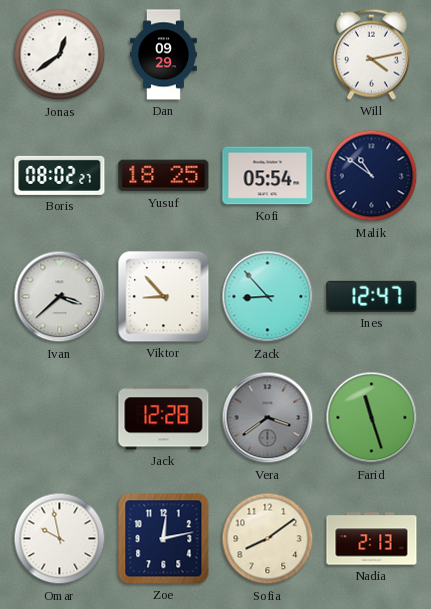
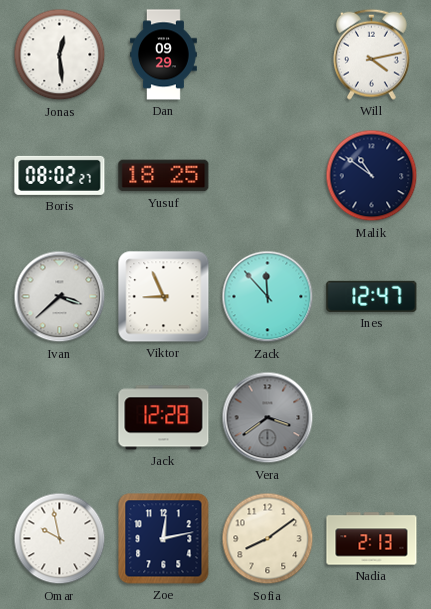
Jonas: 12:39 -> 12:29
Kofi: 05:54 -> none
Viktor: 8:53 -> 8:56
Zack: 8:53 -> 11:53
Farid: 11:27 -> none
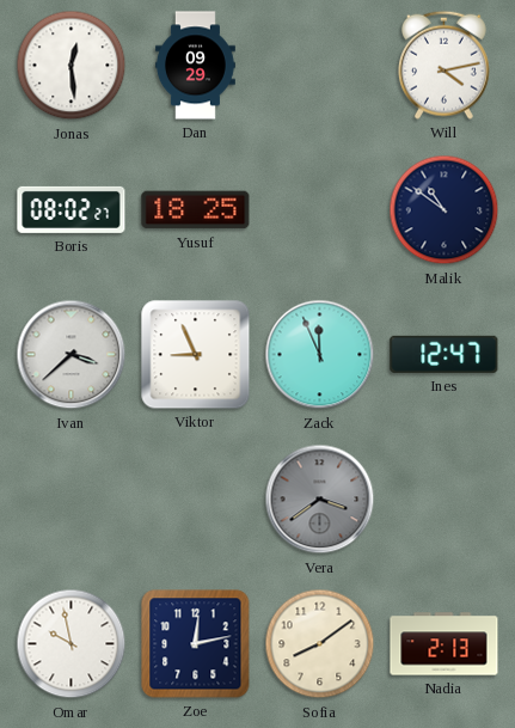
Zack: 11:53 -> 11:56
Jack: 12:28 -> none
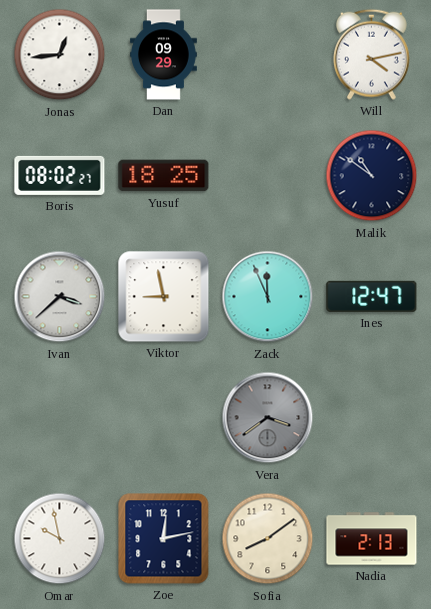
Jonas: 12:29 -> 12:44
Viktor: 8:56 -> 8:58
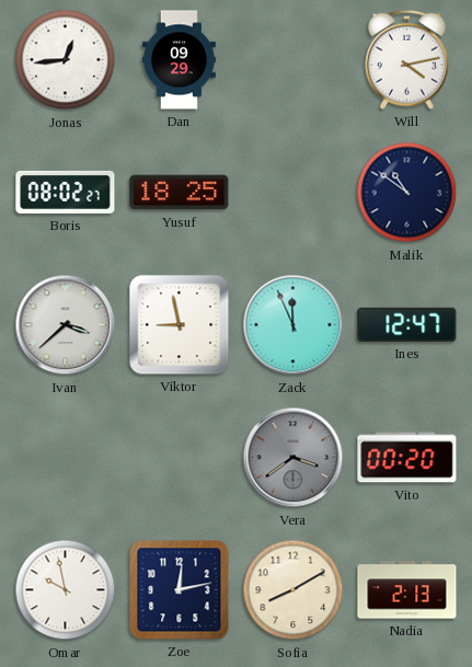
Vito: none -> 00:20
Sofia: 8:09 -> 8:10
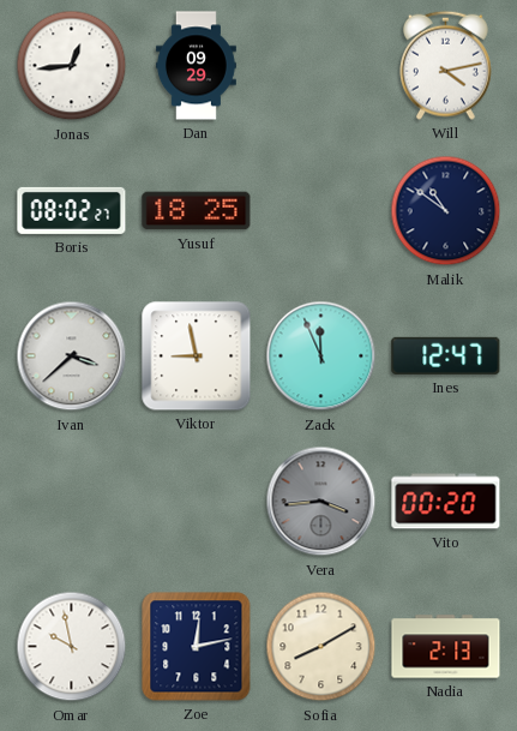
Vera: 3:39 -> 3:44
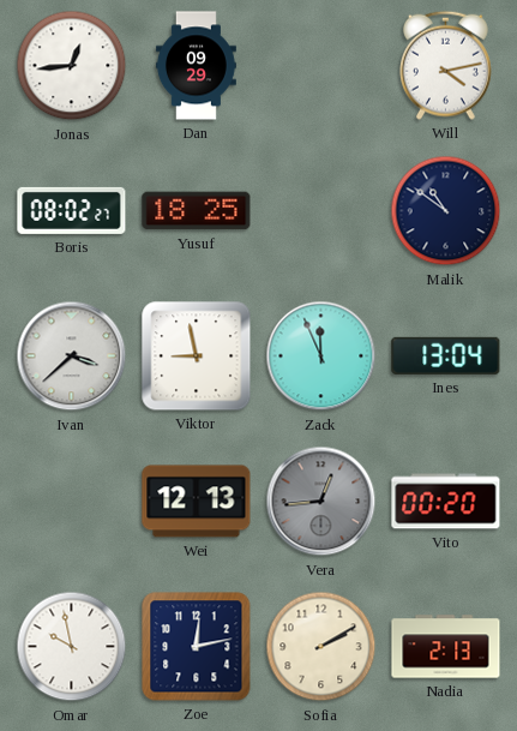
Ines: 12:47 -> 13:04
Wei: none -> 12:13
Vera: 3:44 -> 12:44
Sofia: 8:10 -> 2:10
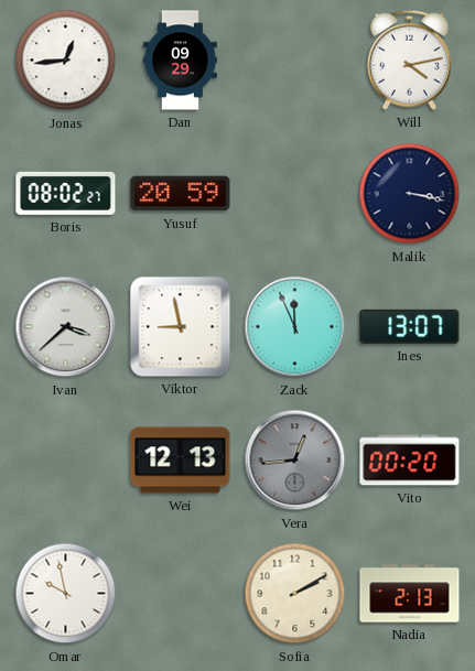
Yusuf: 18:25 -> 20:59
Malik: 10:51 -> 3:17
Ines: 13:04 -> 13:07
Zoe: 12:13 -> none
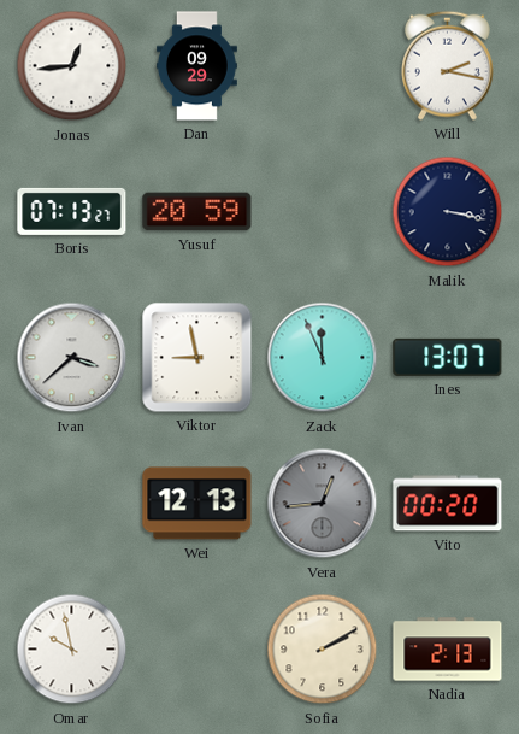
Will: 4:13 -> 2:17
Boris: 08:02 -> 07:13
